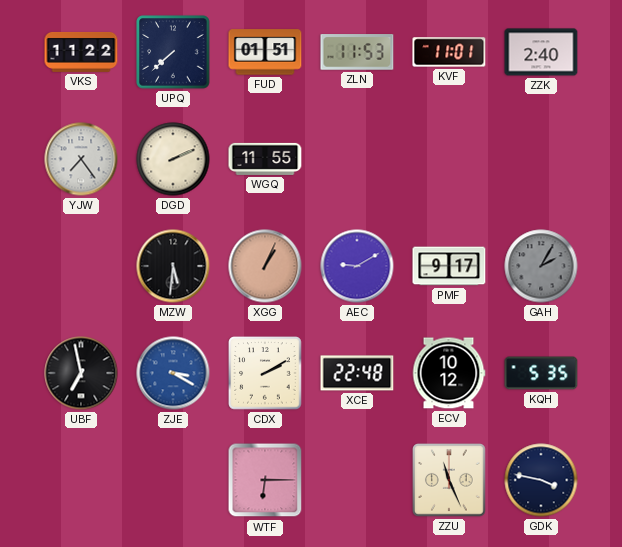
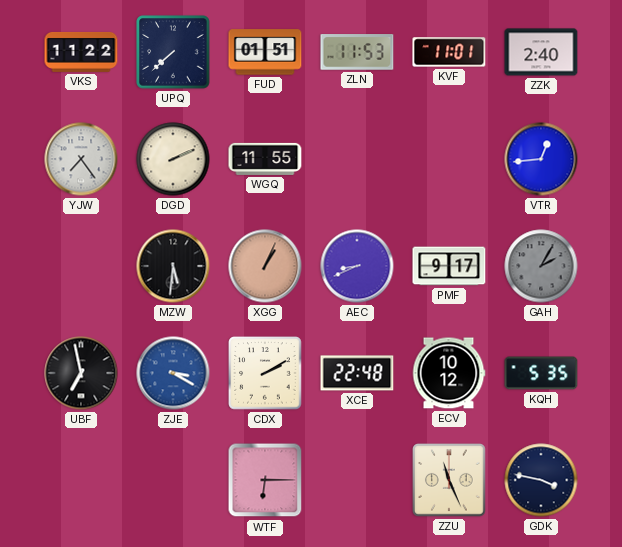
VTR: none -> 12:44
AEC: 9:10 -> 8:41
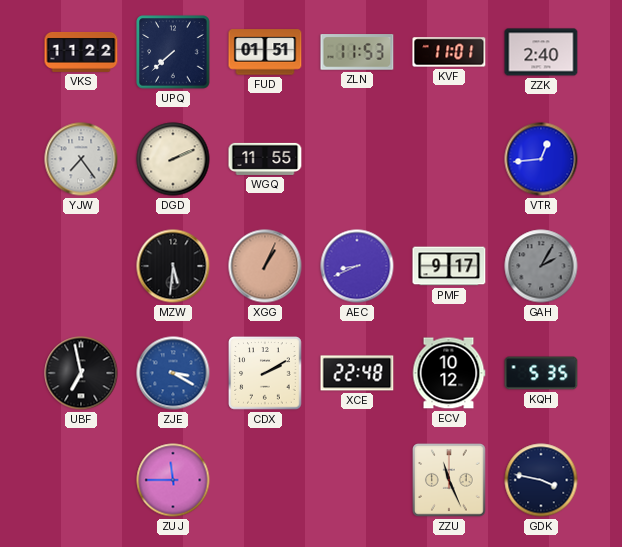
ZUJ: none -> 11:45
WTF: 6:15 -> none
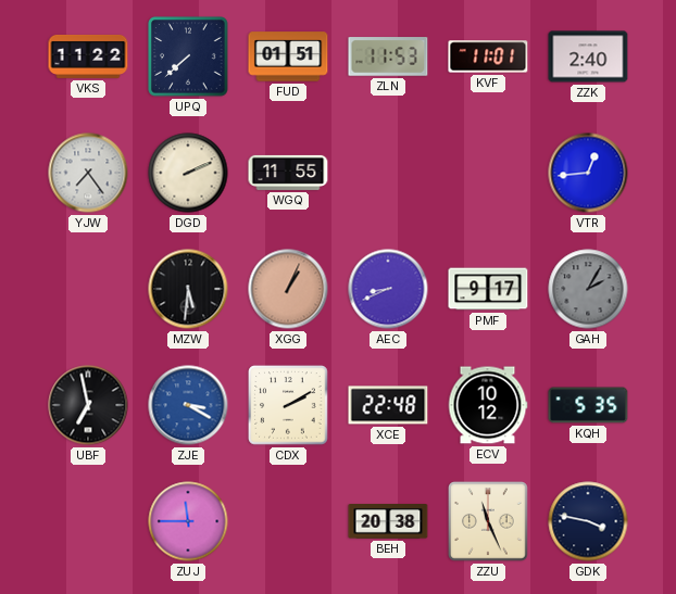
BEH: none -> 20:38
